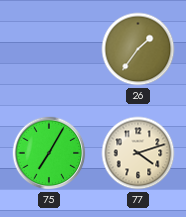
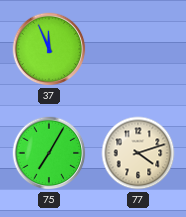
37: none -> 11:56
26: 1:36 -> none
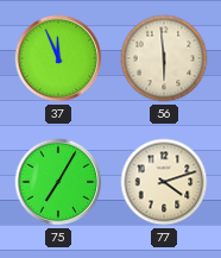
56: none -> 5:59
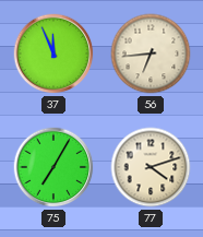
56: 5:59 -> 6:44
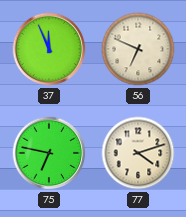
56: 6:44 -> 6:49
75: 7:05 -> 6:47
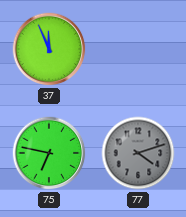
56: 6:49 -> none
77 dial: cream -> grey
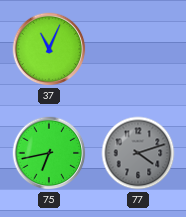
37: 11:56 -> 11:04
75: 6:47 -> 6:43
